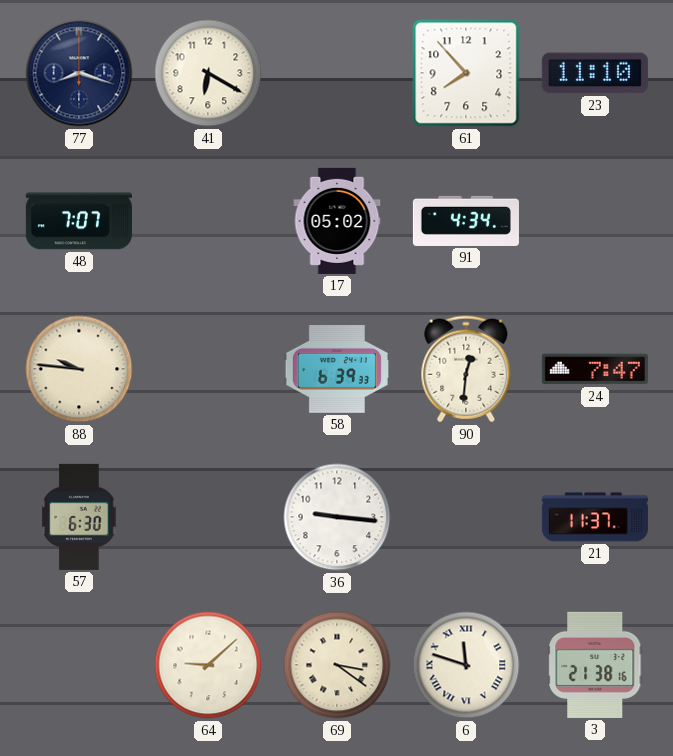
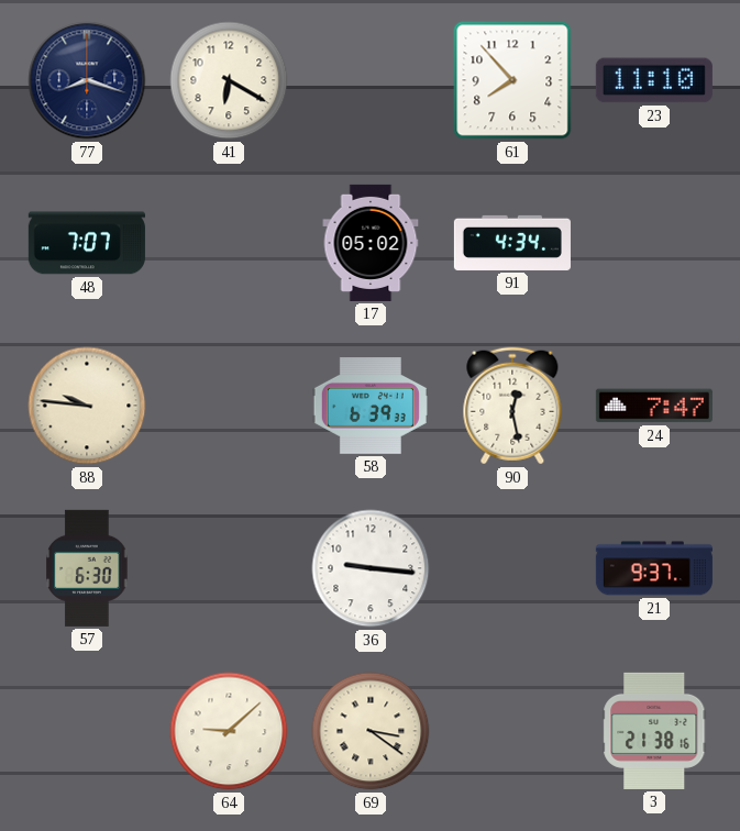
90: 12:31 -> 12:28
21: 11:37 -> 9:37
6: 11:48 -> none
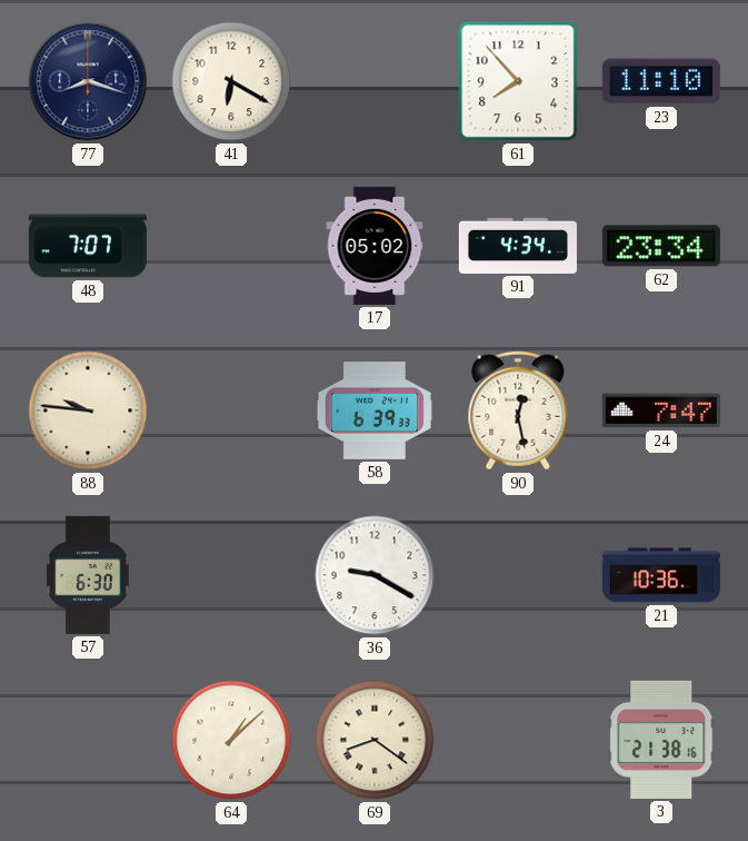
62: none -> 23:34
36: 9:16 -> 9:20
21: 9:37 -> 10:36
64: 9:08 -> 1:08
69: 3:21 -> 8:21
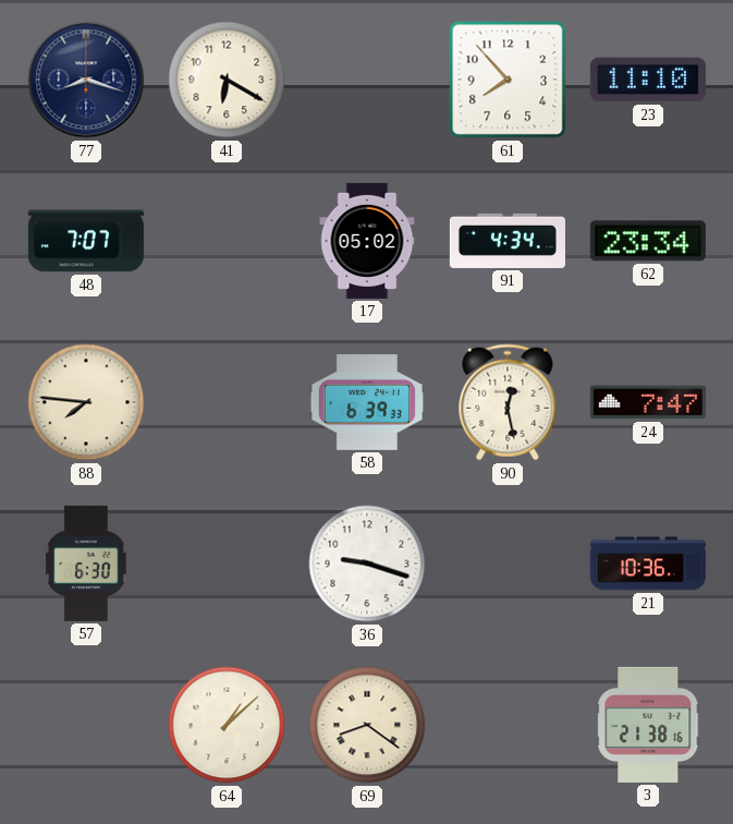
88: 9:46 -> 7:46
36: 9:20 -> 9:18
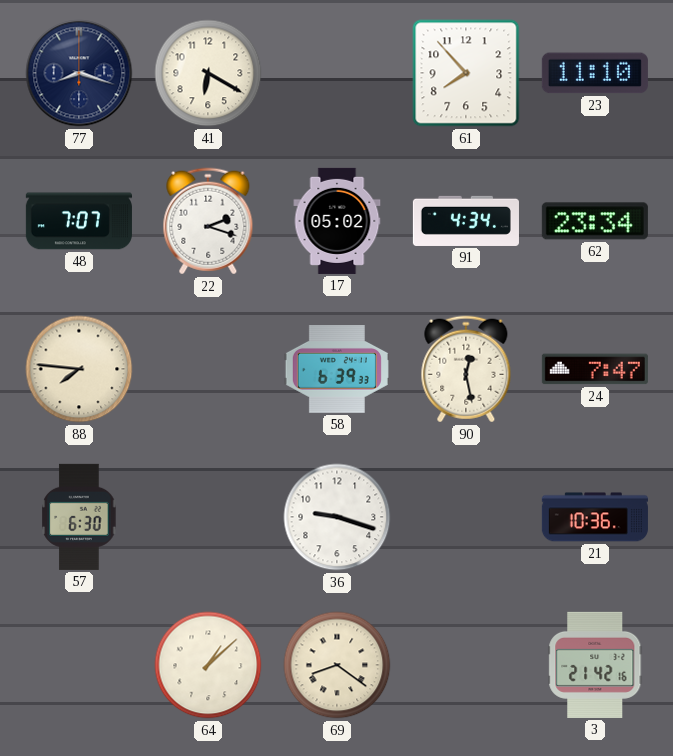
22: none -> 2:18
3: 21:38 -> 21:42
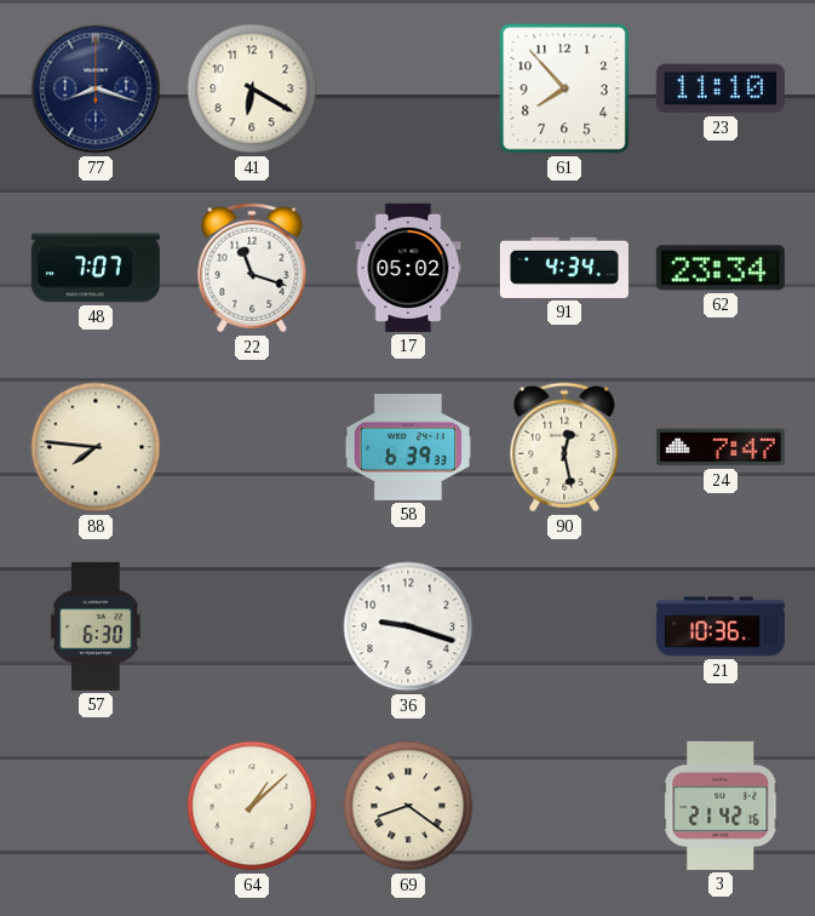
22: 2:18 -> 11:18
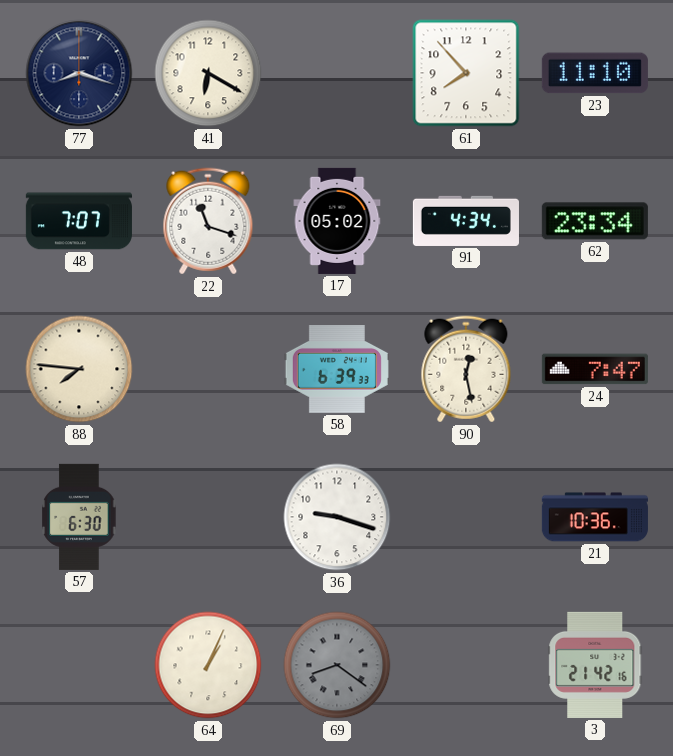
64: 1:08 -> 1:04
69 dial: cream -> grey
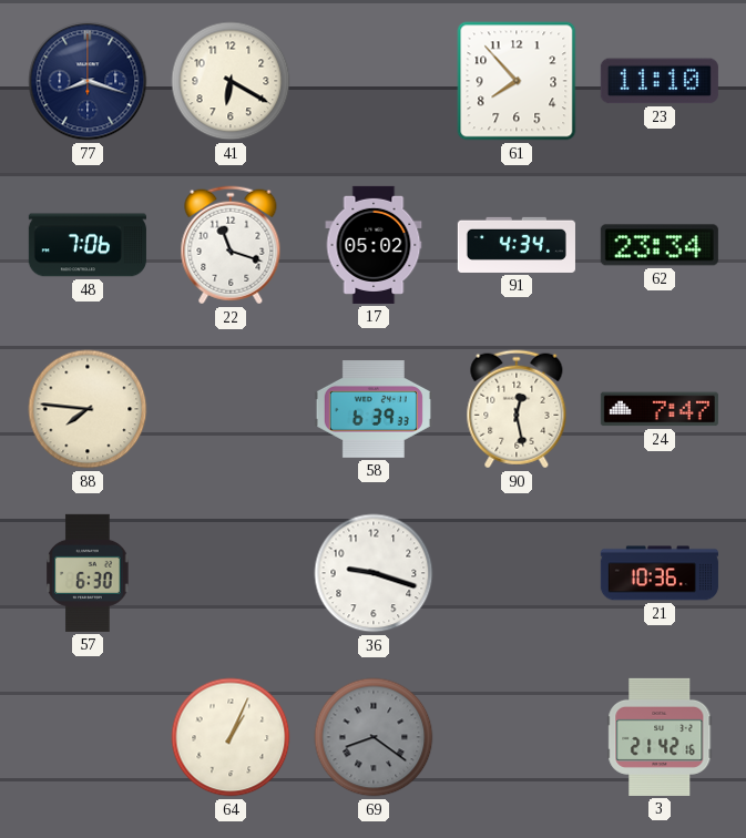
48: 7:07 -> 7:06
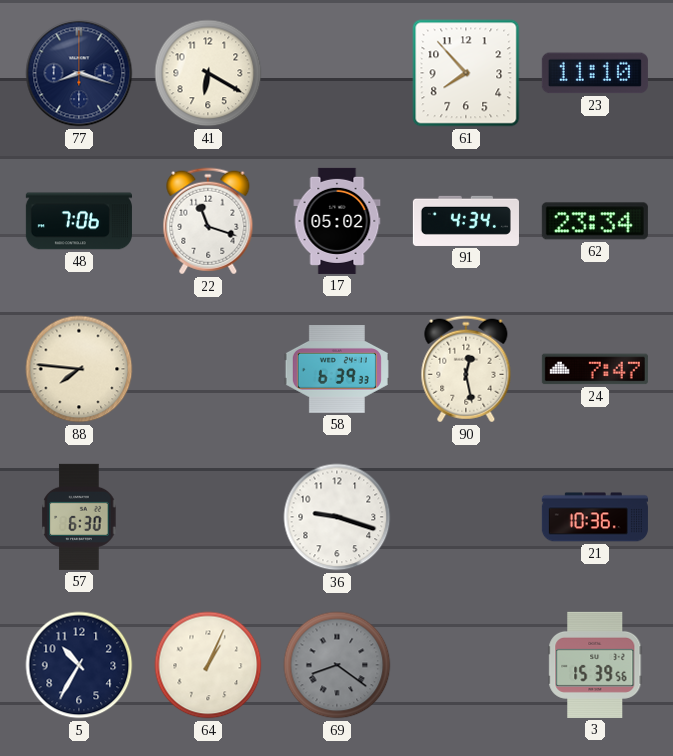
5: none -> 10:35
3: 21:42 -> 15:39
